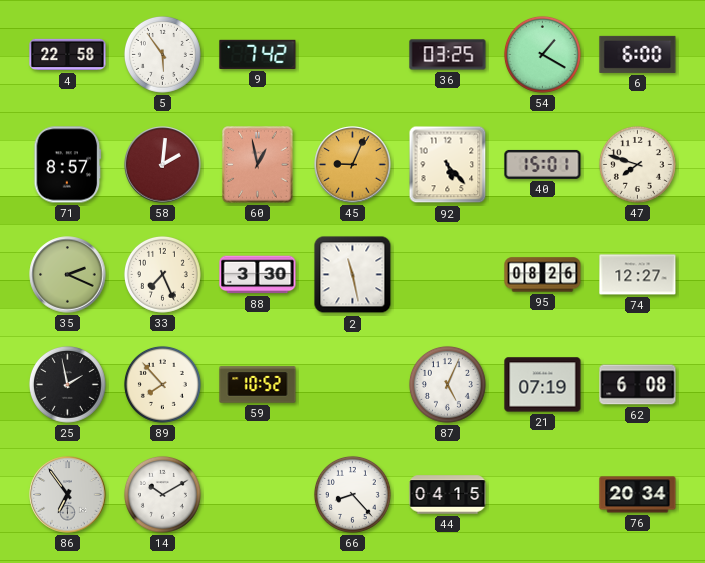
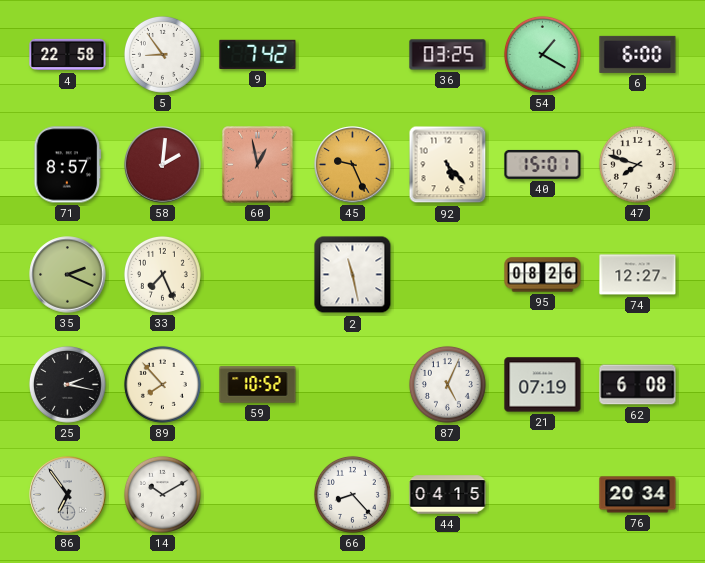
5: 5:54 -> 8:54
45: 9:04 -> 9:26
88: 3:30 -> none
25: 1:58 -> 2:17
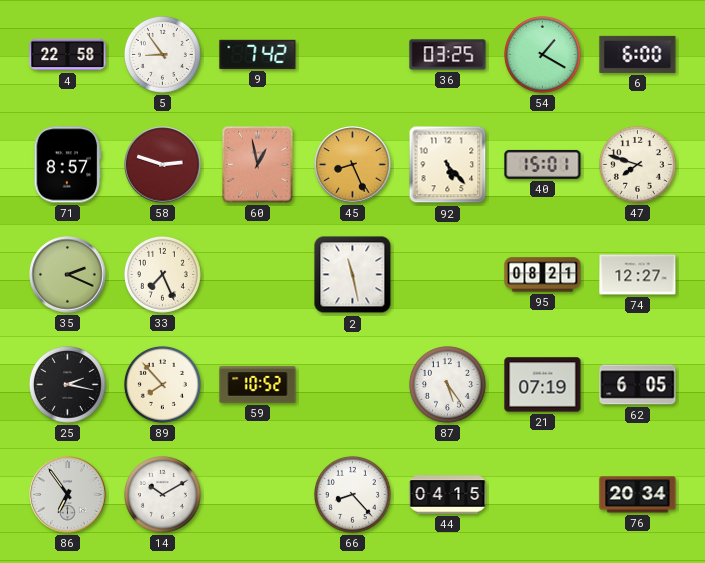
58: 2:01 -> 2:48
45: 9:26 -> 8:26
95: 08:26 -> 08:21
87: 5:04 -> 5:24
62: 6:08 -> 6:05
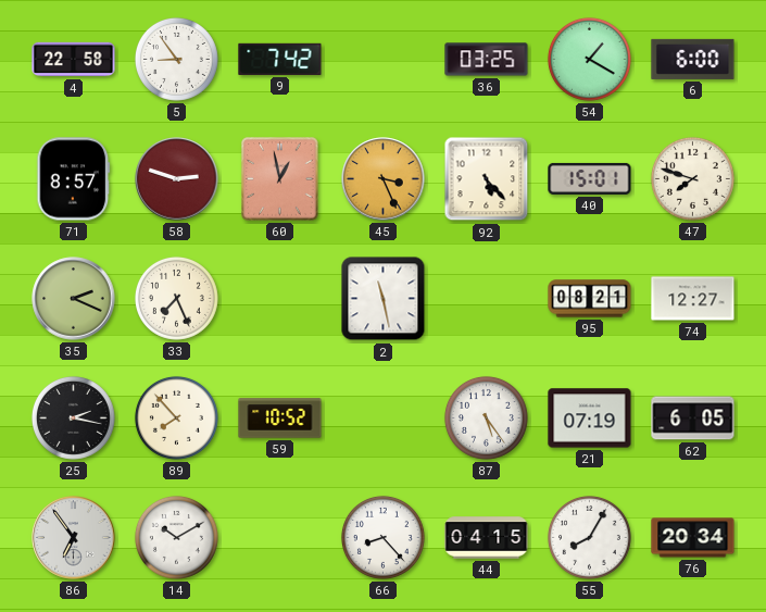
45: 8:26 -> 3:26
55: none -> 8:05
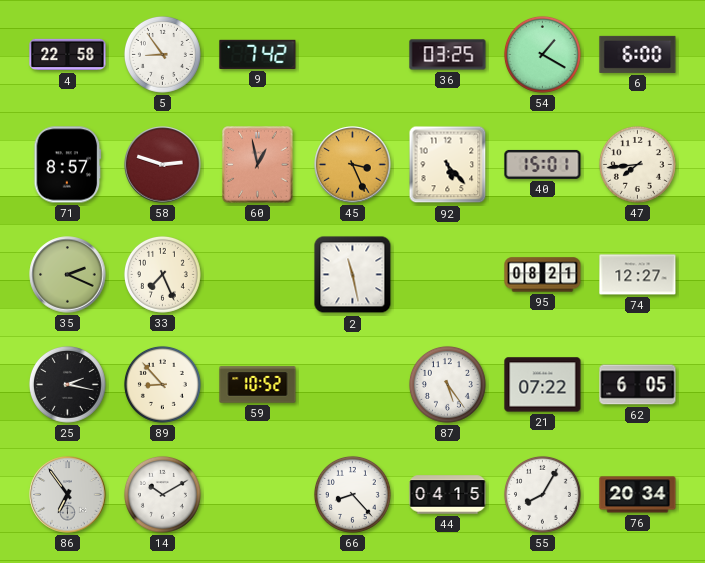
47: 7:48 -> 7:44
89: 7:53 -> 8:53
21: 07:19 -> 07:22
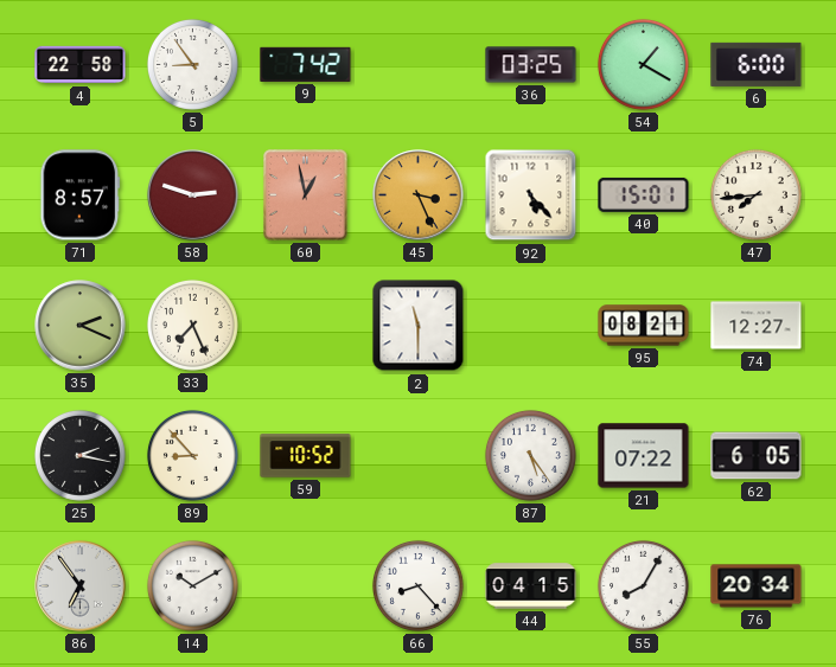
2: 11:28 -> 11:30
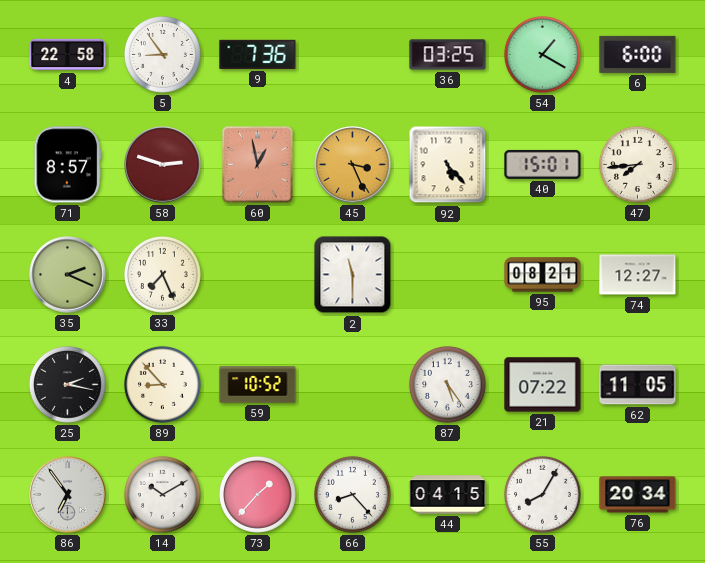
9: 7:42 -> 7:36
62: 6:05 -> 11:05
73: none -> 1:37
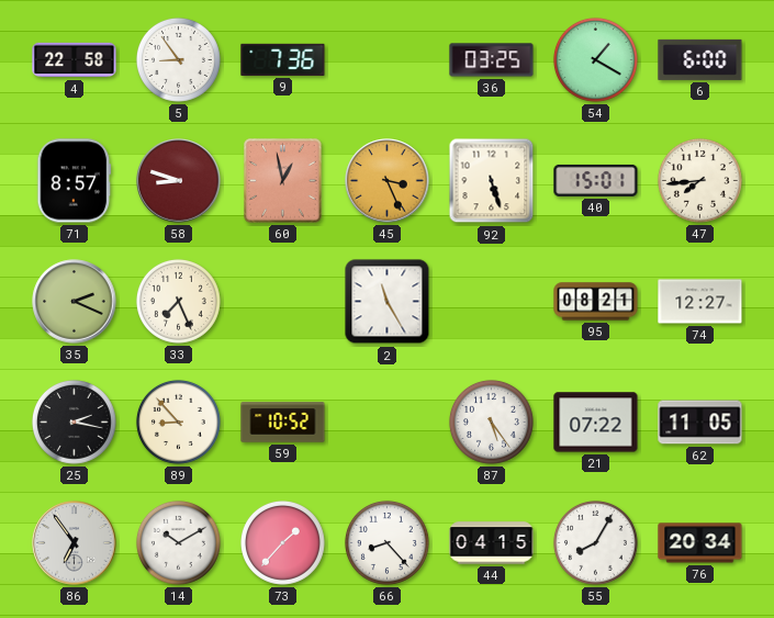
58: 2:48 -> 8:48
92: 5:23 -> 5:27
2: 11:30 -> 11:25
